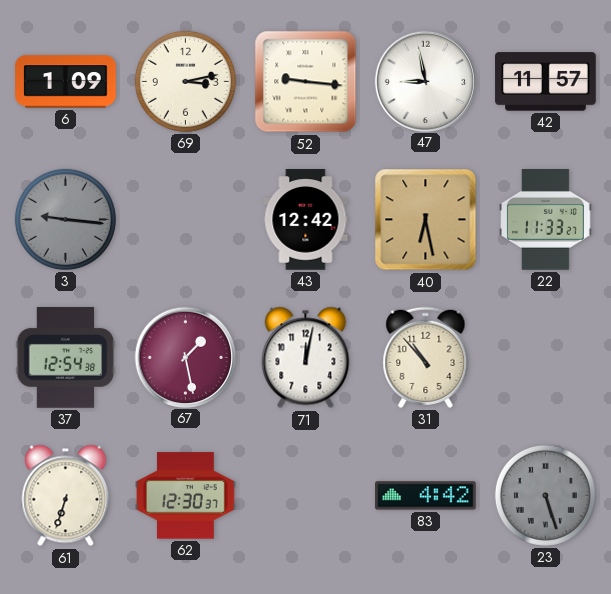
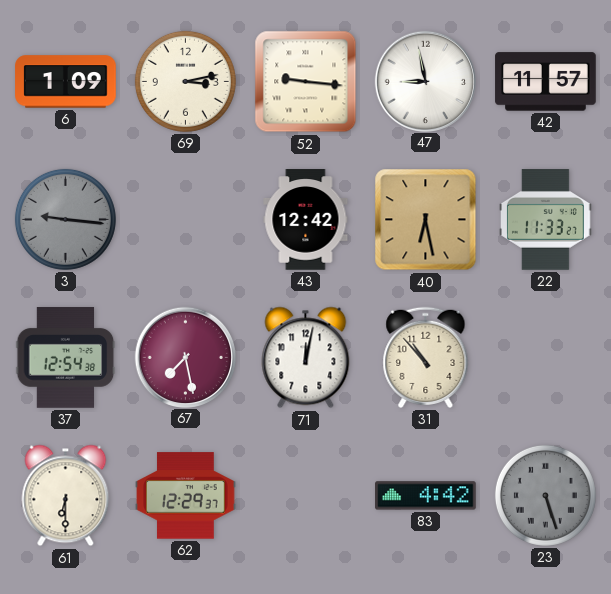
67: 1:28 -> 7:28
61: 6:33 -> 6:30
62: 12:30 -> 12:29
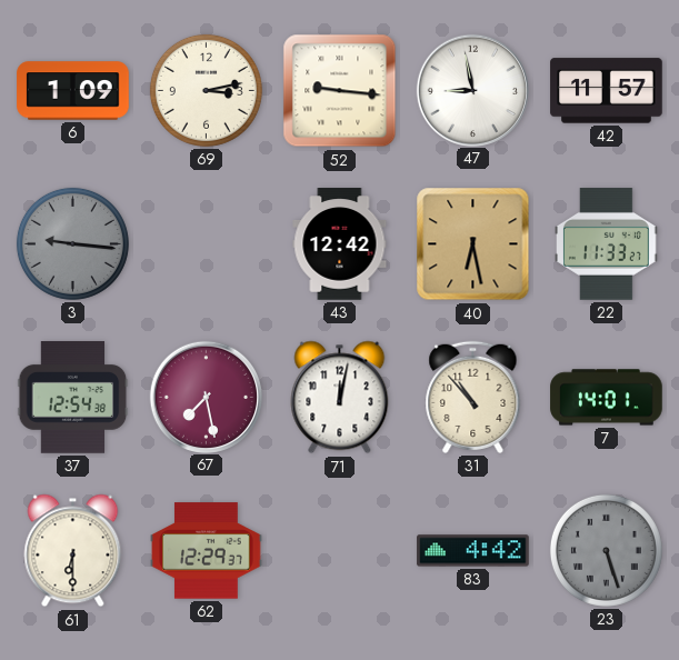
7: none -> 14:01
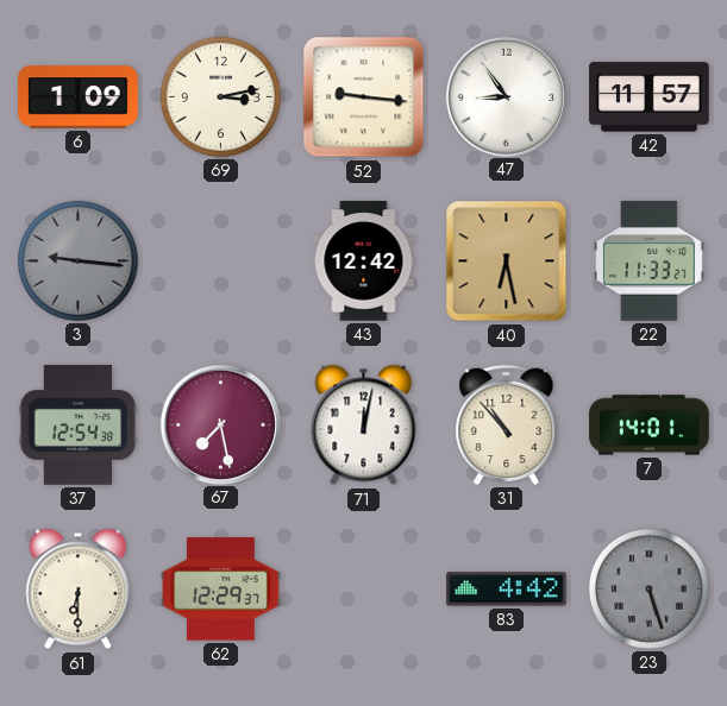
47: 8:58 -> 8:54
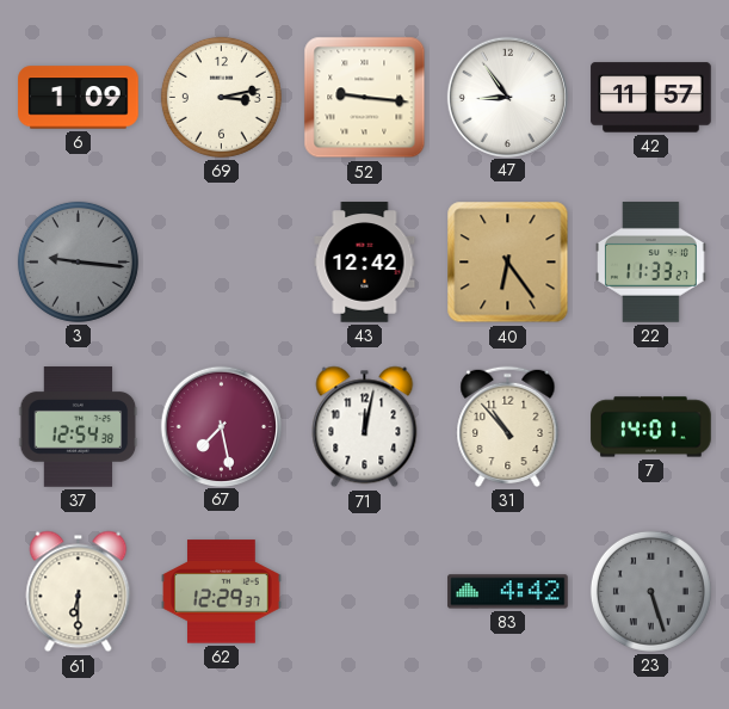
40: 6:28 -> 6:24
